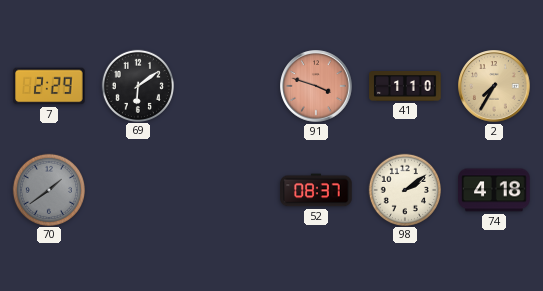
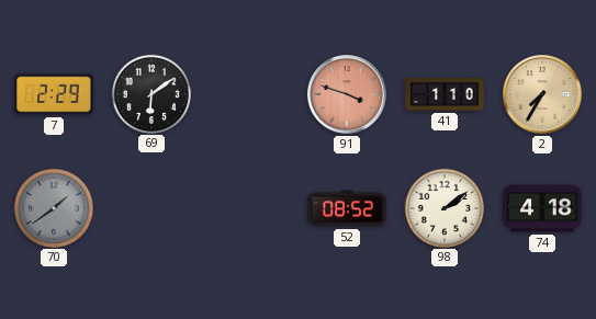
52: 08:37 -> 08:52
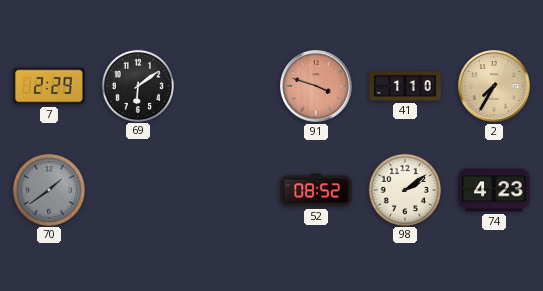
74: 4:18 -> 4:23
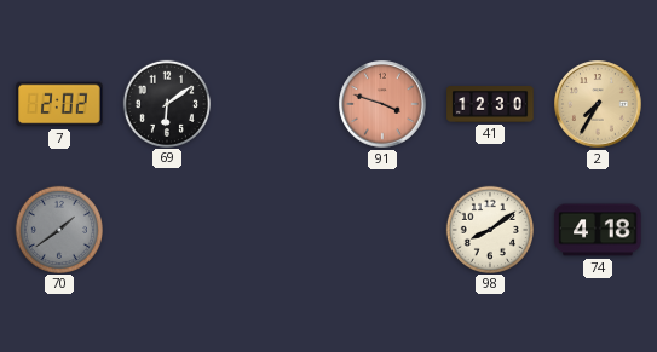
7: 2:29 -> 2:02
41: 1:10 -> 12:30
52: 08:52 -> none
98: 2:09 -> 8:09
74: 4:23 -> 4:18
